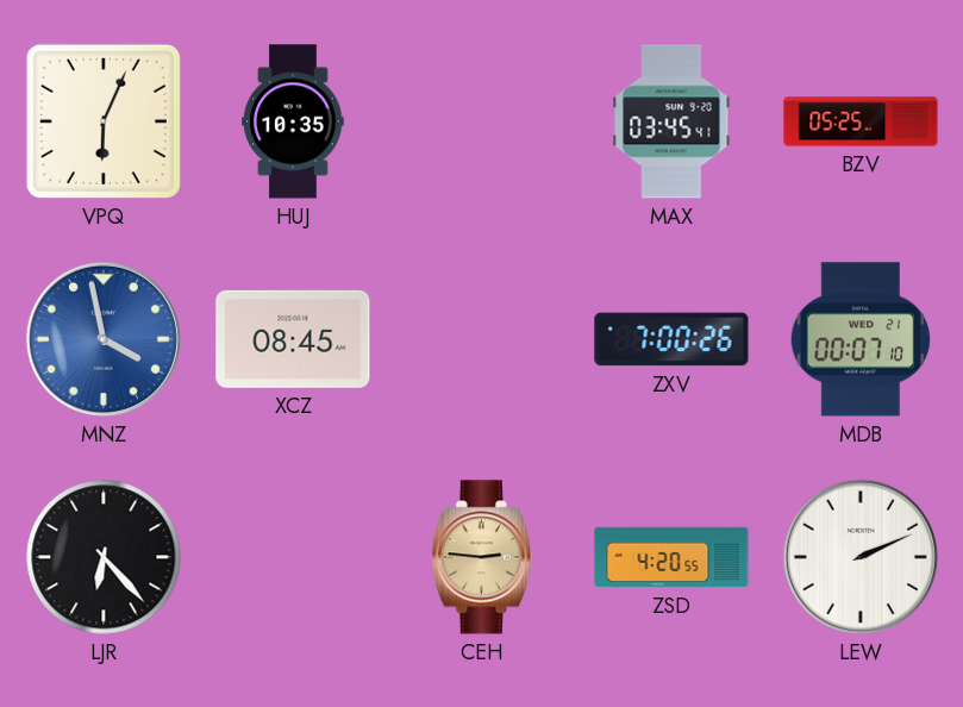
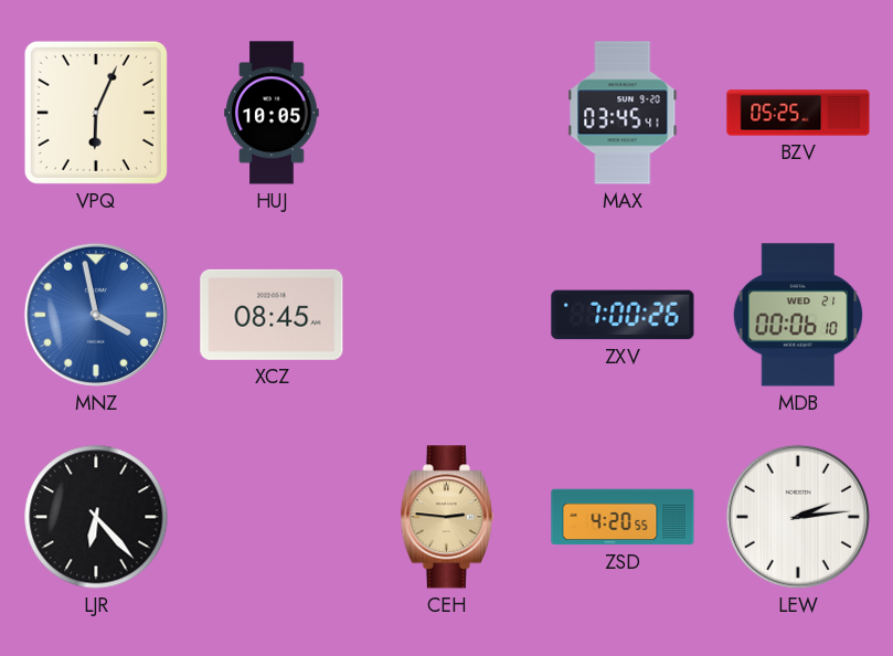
HUJ: 10:35 -> 10:05
MDB: 00:07 -> 00:06
LEW: 2:11 -> 2:14
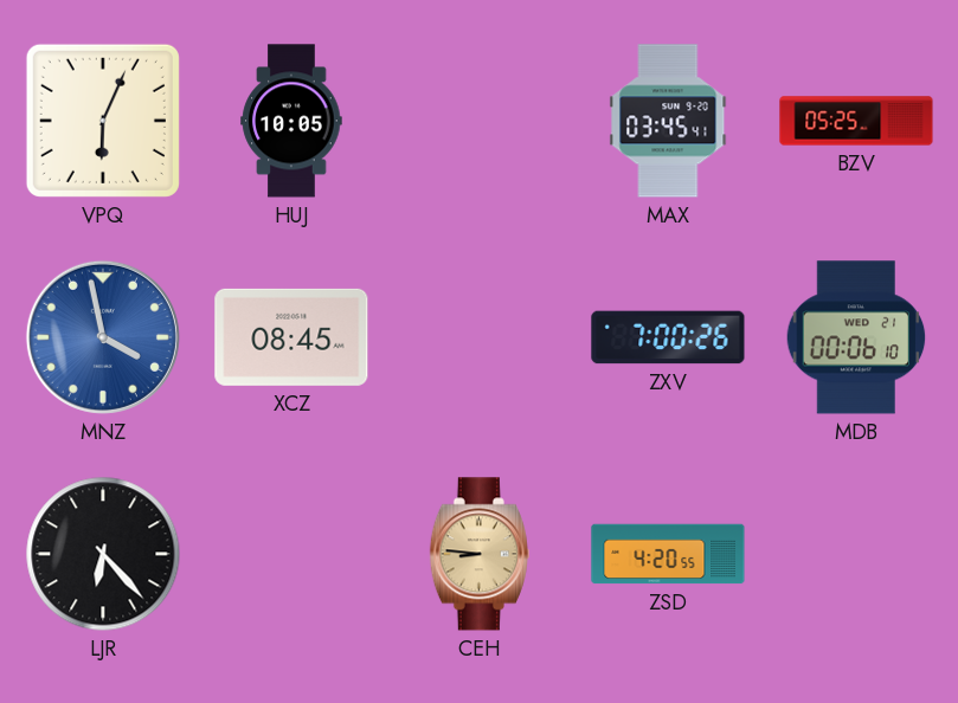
CEH: 2:46 -> 8:46
LEW: 2:14 -> none
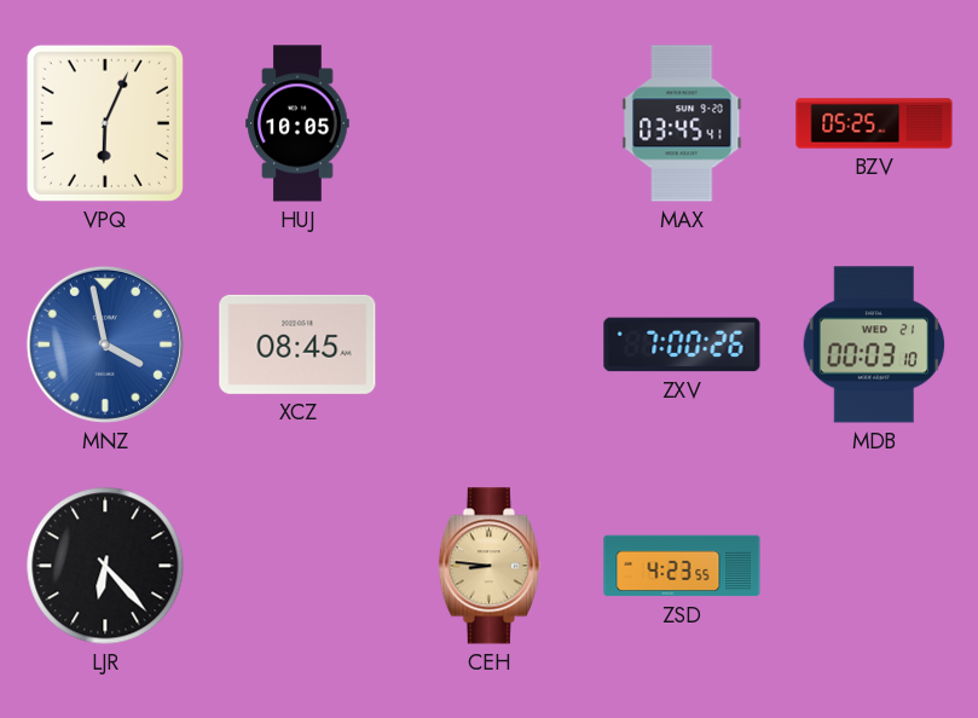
MDB: 00:06 -> 00:03
ZSD: 4:20 -> 4:23
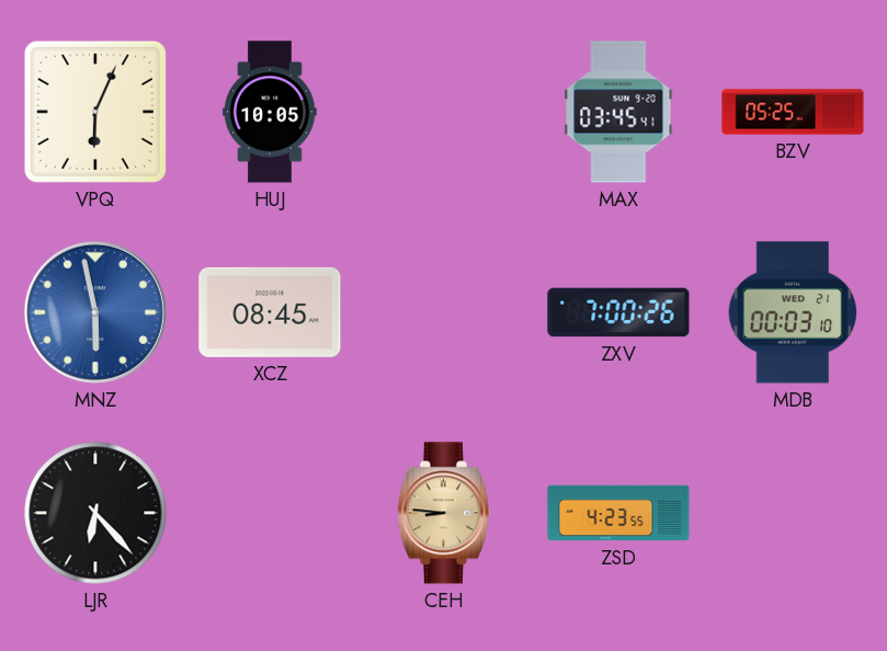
MNZ: 3:58 -> 5:58
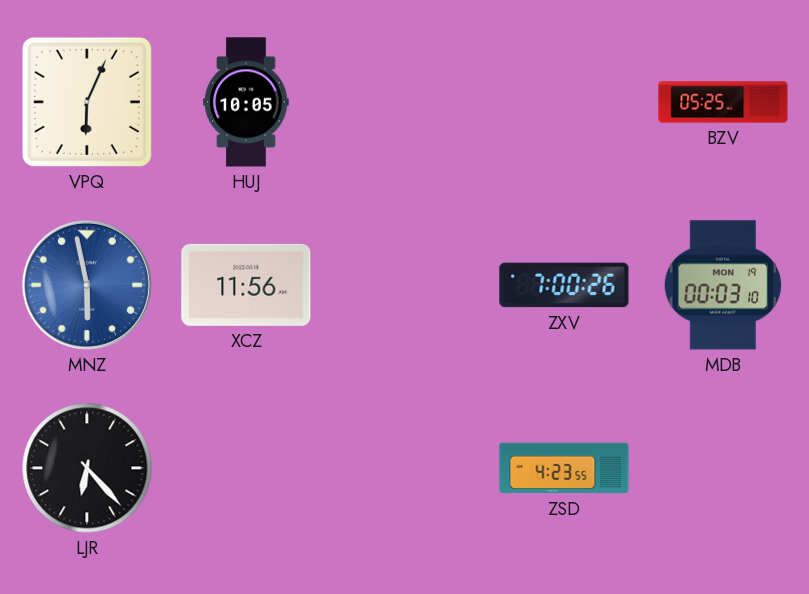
MAX: 03:45 -> none
XCZ: 08:45 -> 11:56
MDB date: WED 21 -> MON 19
CEH: 8:46 -> none
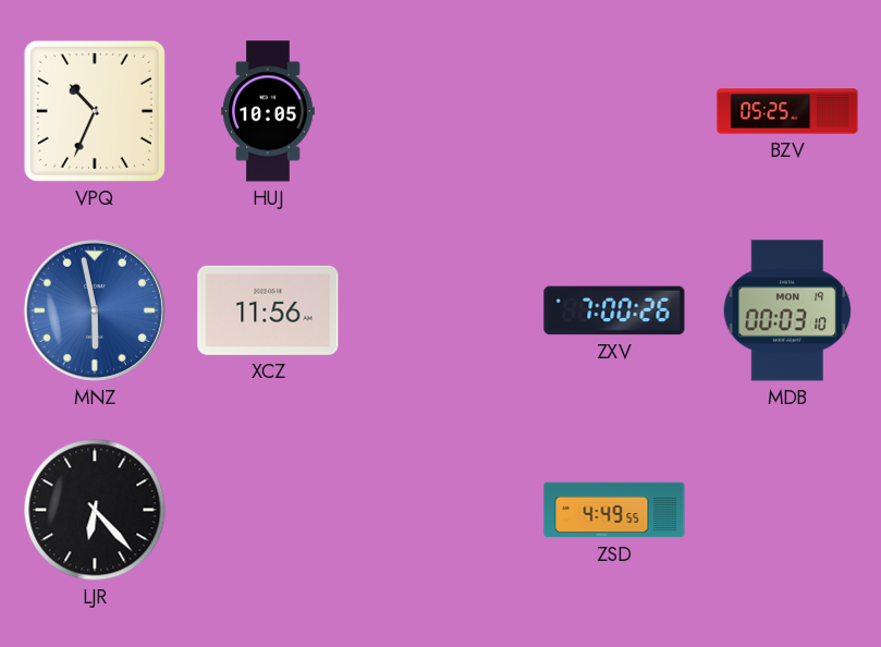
VPQ: 6:04 -> 10:34
ZSD: 4:23 -> 4:49
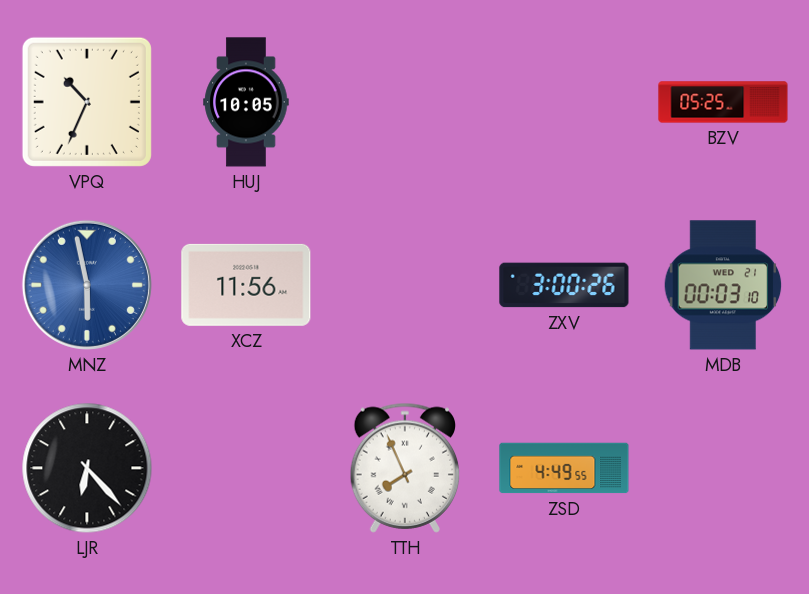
ZXV: 7:00 -> 3:00
MDB date: MON 19 -> WED 21
TTH: none -> 7:56
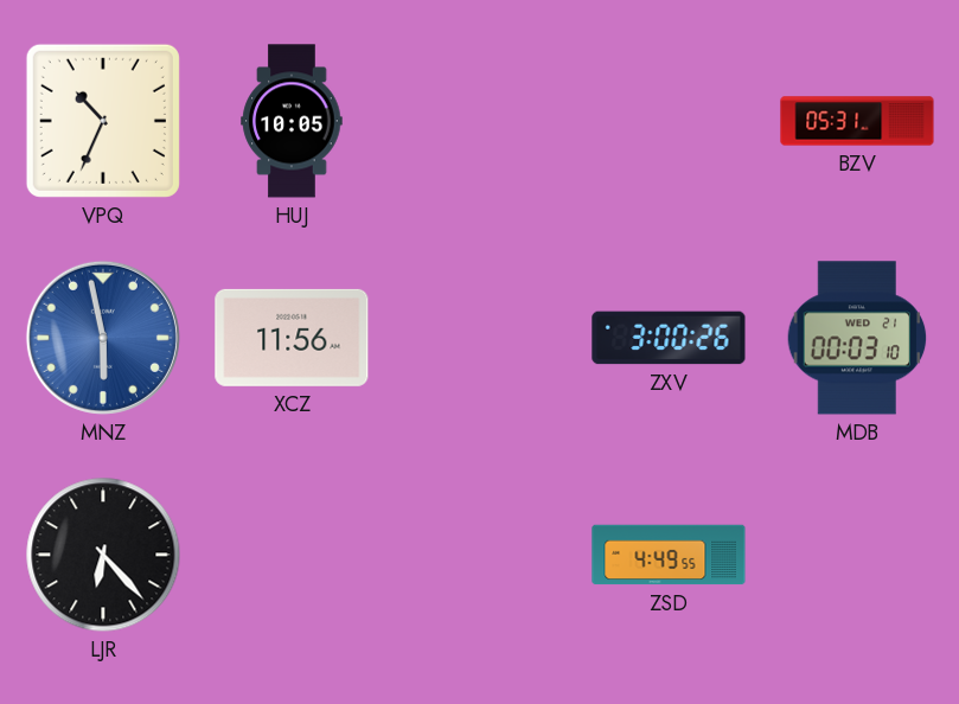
BZV: 05:25 -> 05:31
TTH: 7:56 -> none
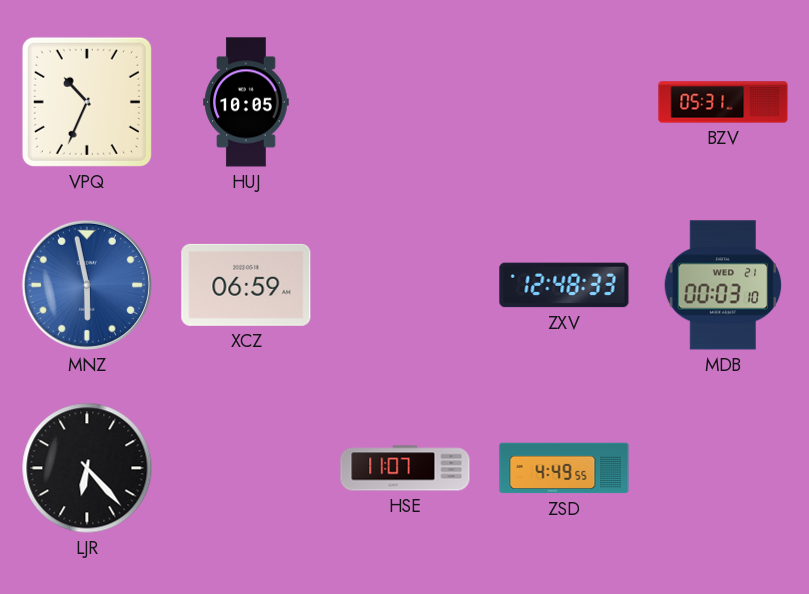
XCZ: 11:56 -> 06:59
ZXV: 3:00 -> 12:48
HSE: none -> 11:07
